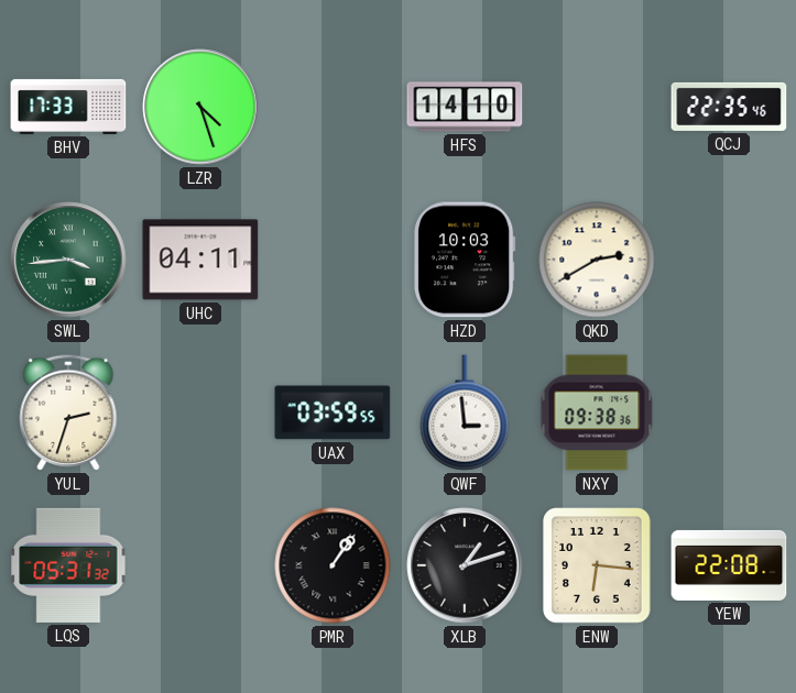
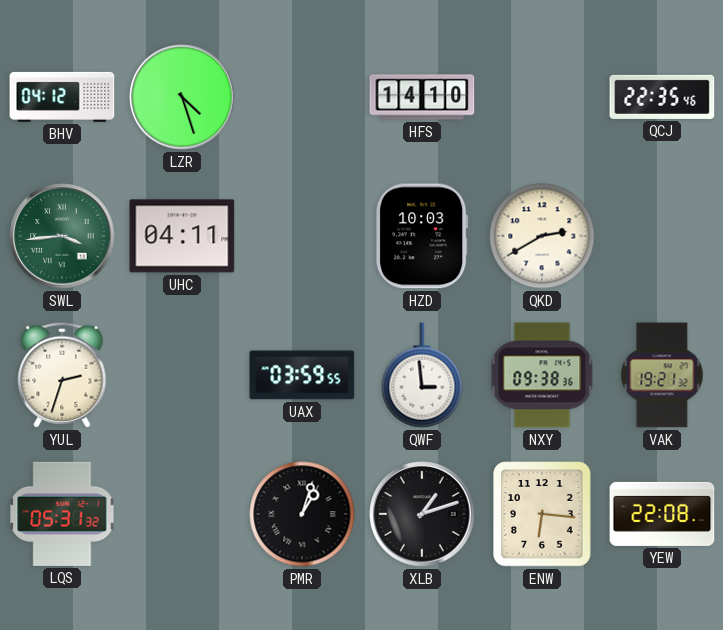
BHV: 17:33 -> 04:12
VAK: none -> 19:21
PMR: 1:06 -> 1:03
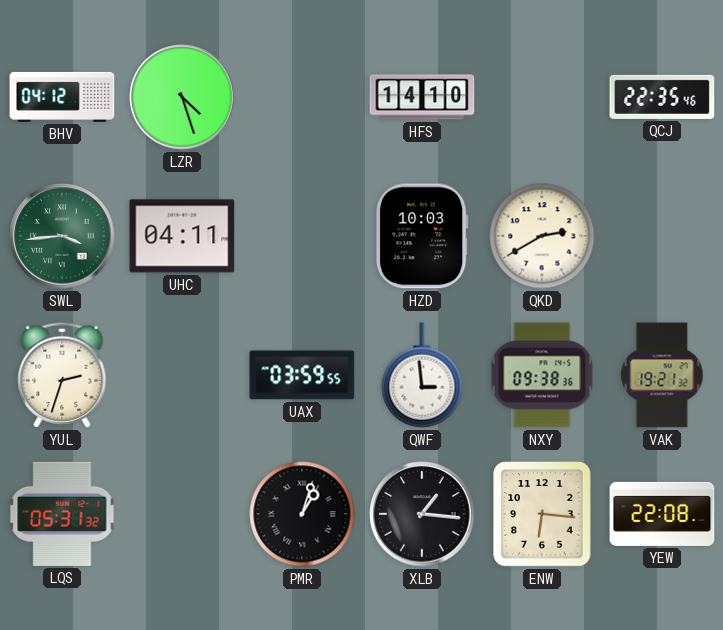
XLB: 1:12 -> 1:16
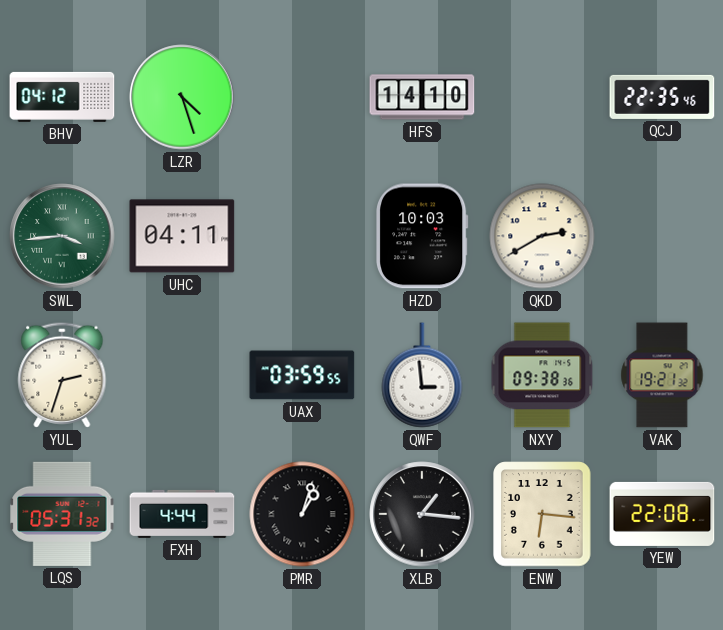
FXH: none -> 4:44
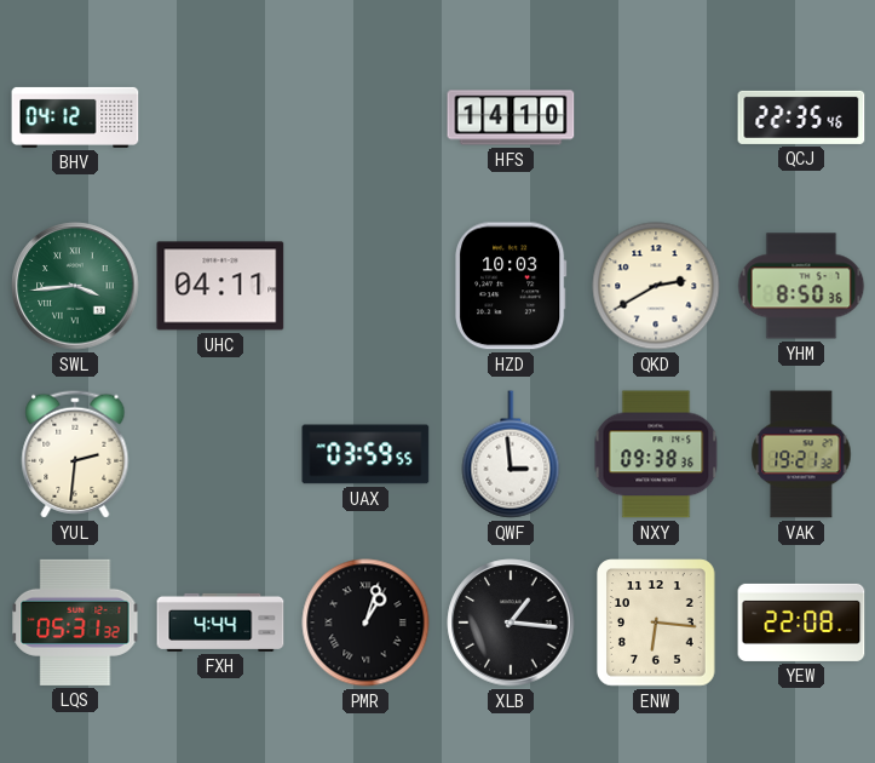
LZR: 4:27 -> none
YHM: none -> 8:50
YUL: 2:33 -> 2:31
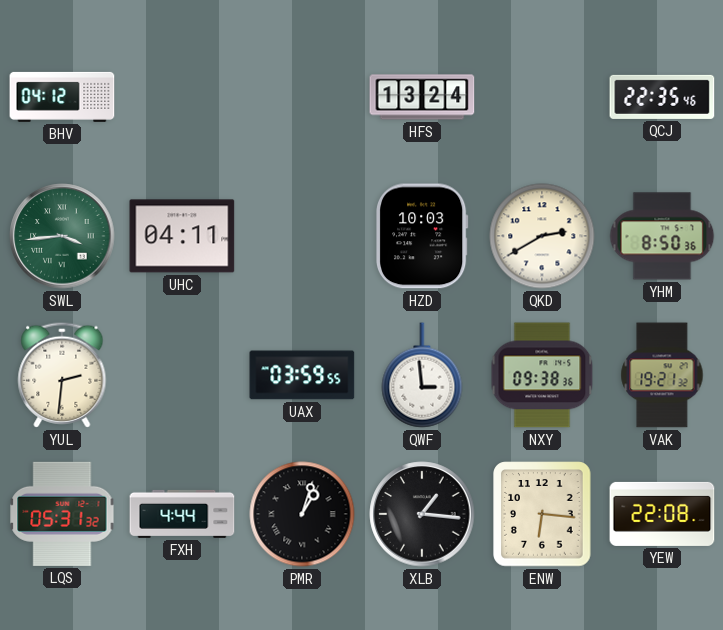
HFS: 14:10 -> 13:24
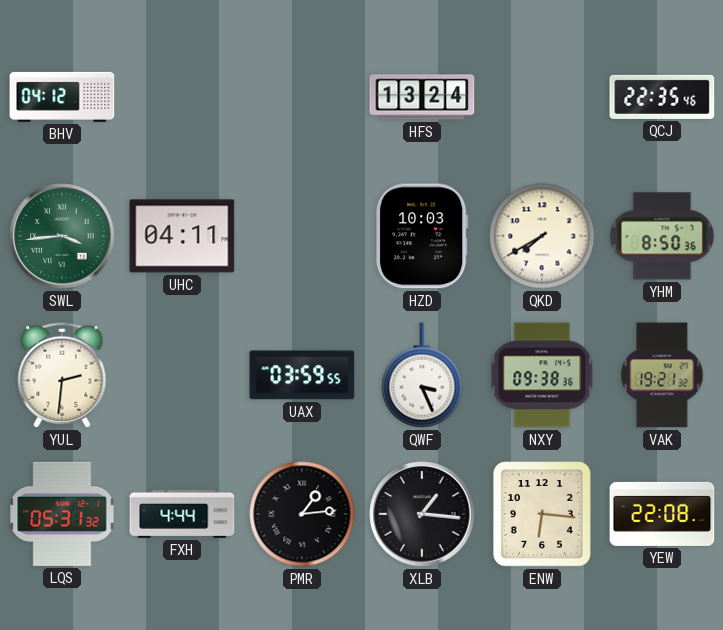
QKD: 2:40 -> 7:40
QWF: 2:59 -> 3:26
PMR: 1:03 -> 1:14
